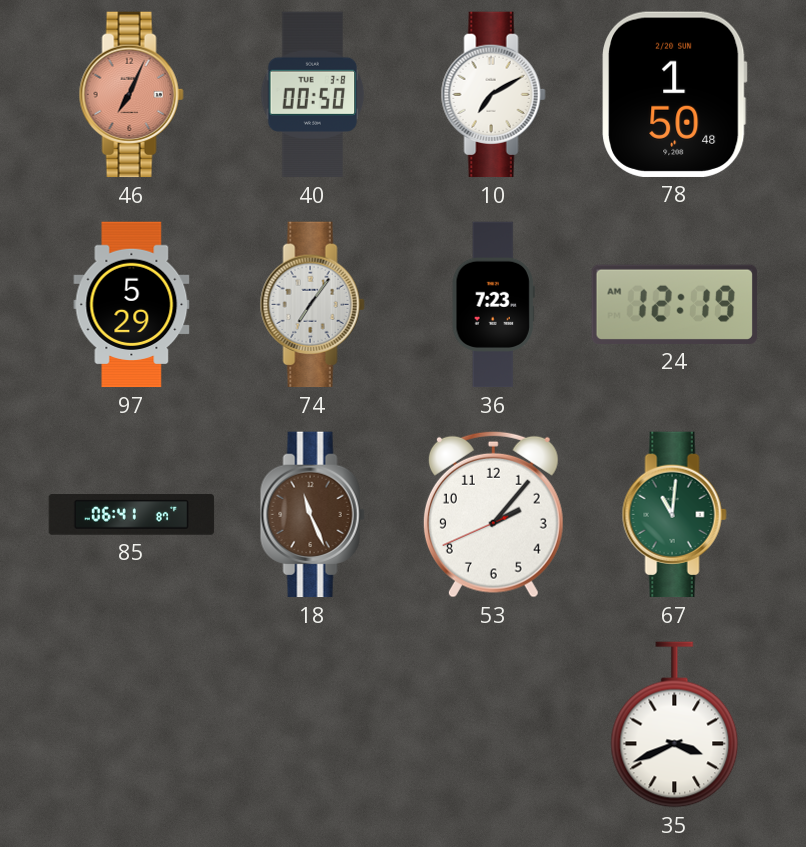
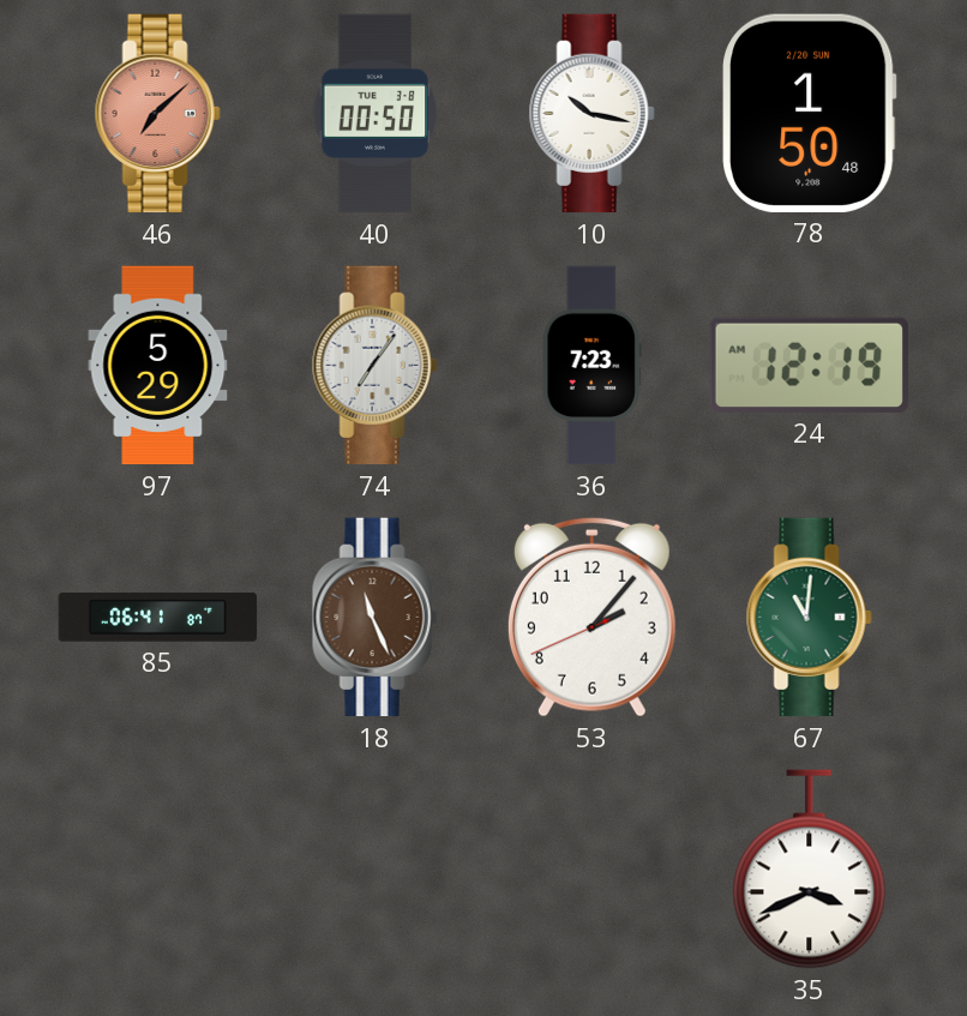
46: 7:04 -> 7:08
10: 7:10 -> 10:17
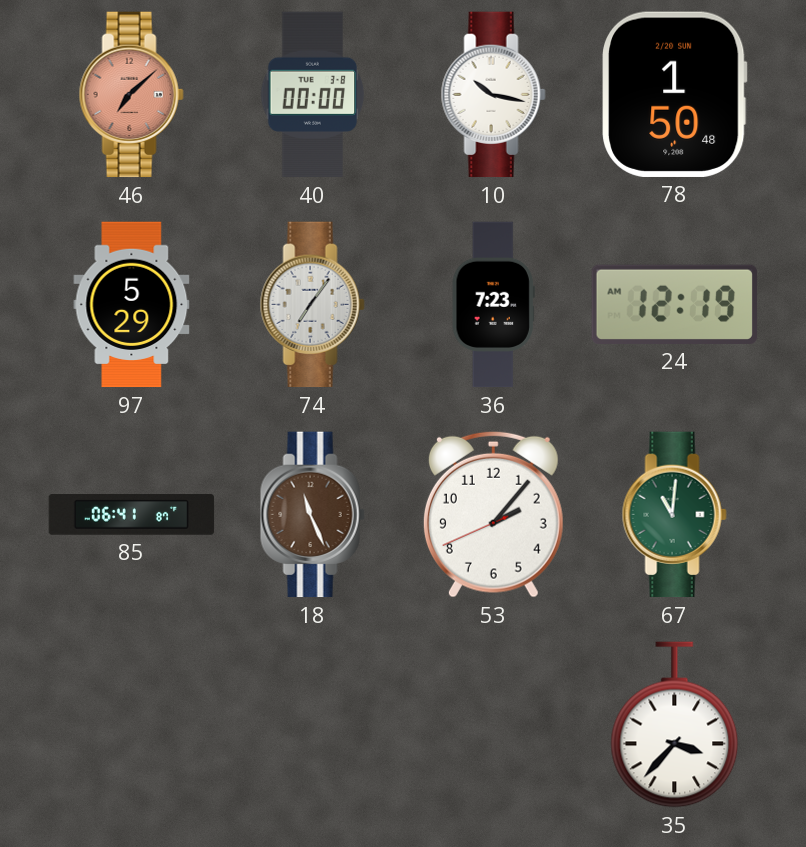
40: 00:50 -> 00:00
35: 3:41 -> 3:37
